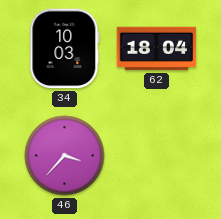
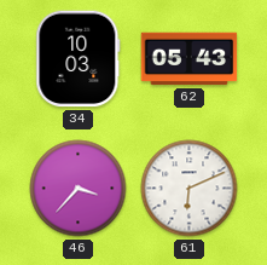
62: 18:04 -> 05:43
61: none -> 6:11
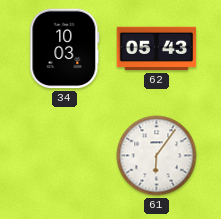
46: 3:37 -> none
61: 6:11 -> 6:06
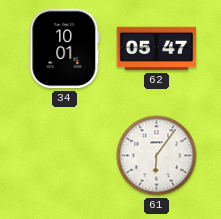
34: 10:03 -> 10:01
62: 05:43 -> 05:47
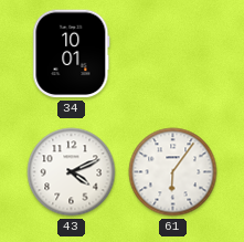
62: 05:47 -> none
43: none -> 4:11
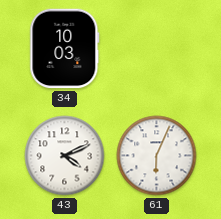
34: 10:01 -> 10:03
61: 6:06 -> 6:04
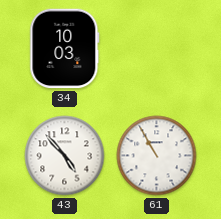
43: 4:11 -> 4:53
61: 6:04 -> 10:55
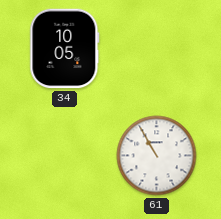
34: 10:03 -> 10:05
43: 4:53 -> none
